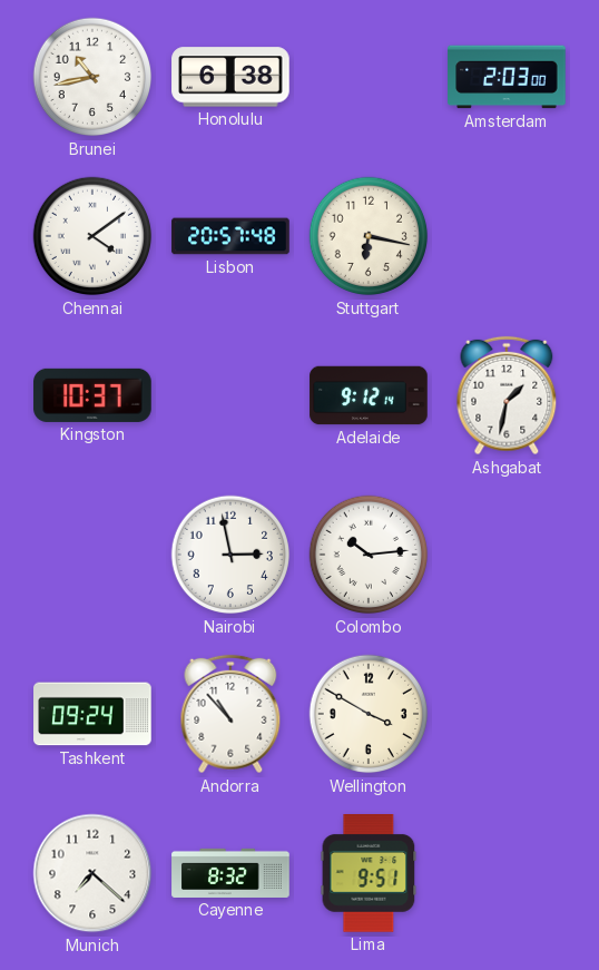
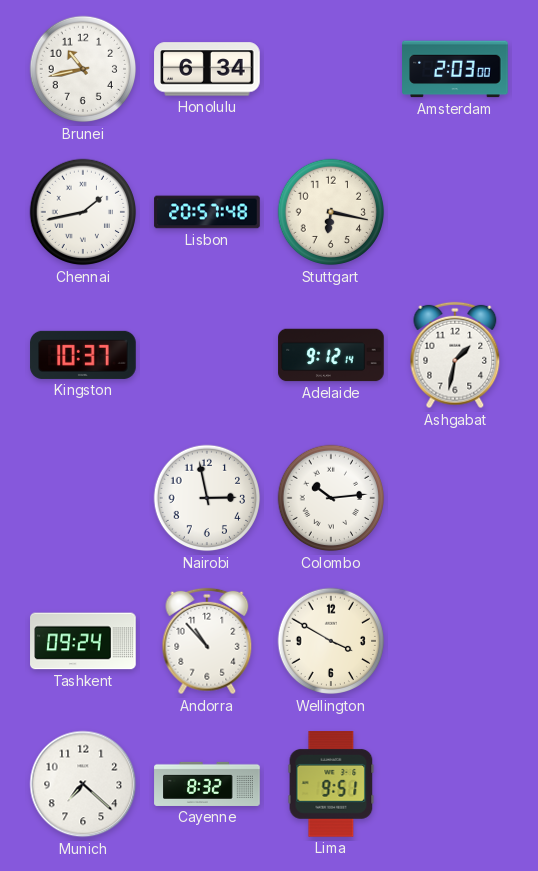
Honolulu: 6:38 -> 6:34
Chennai: 4:09 -> 1:43
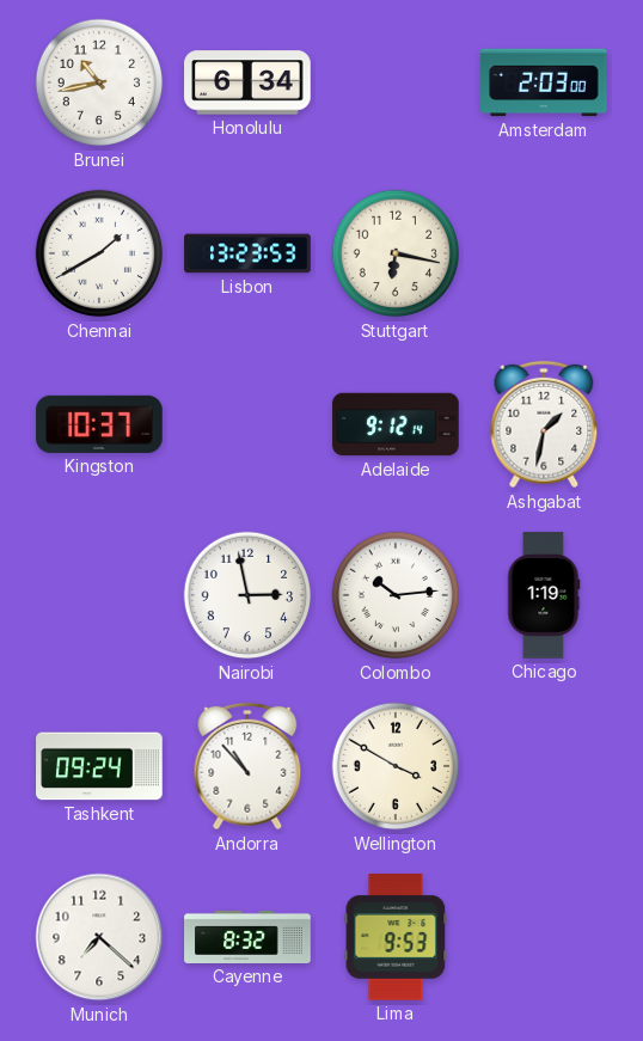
Chennai: 1:43 -> 1:40
Lisbon: 20:57 -> 13:23
Chicago: none -> 1:19
Lima: 9:51 -> 9:53
